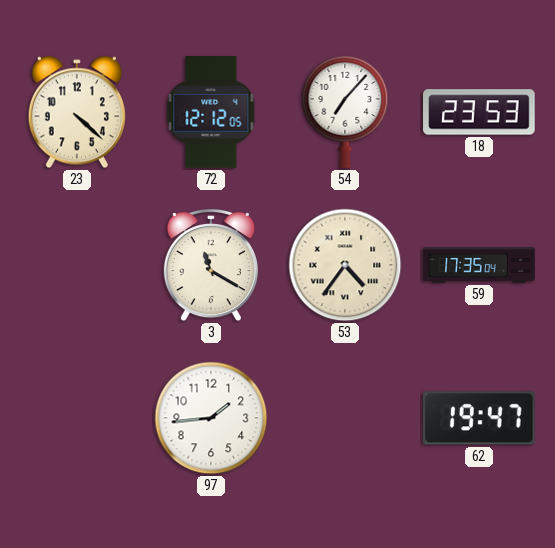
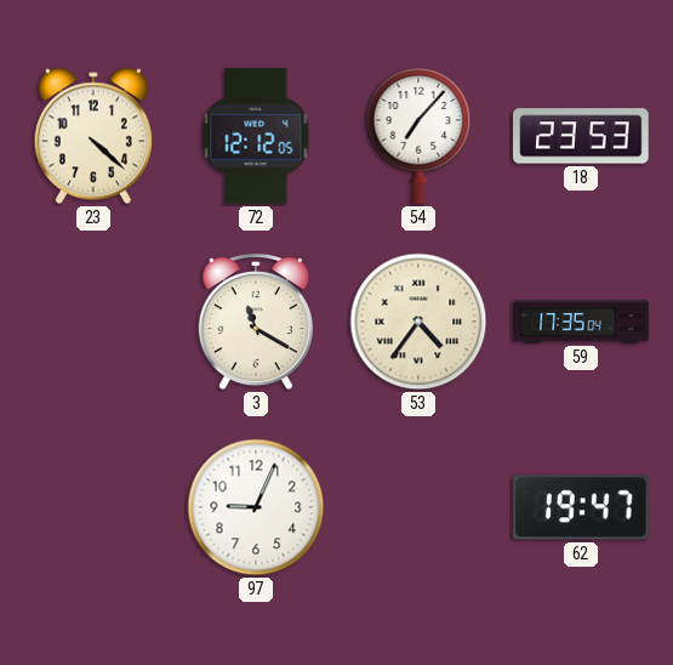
97: 1:44 -> 9:04
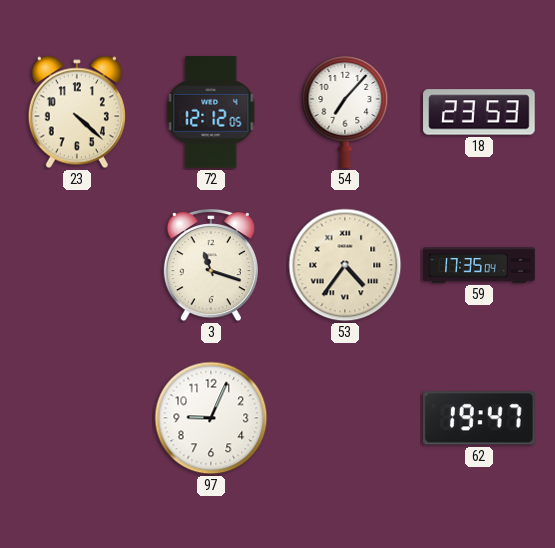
3: 11:20 -> 11:18
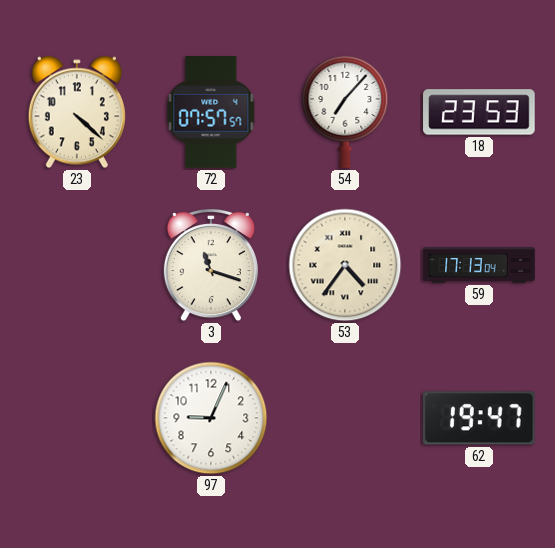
72: 12:12 -> 07:57
59: 17:35 -> 17:13
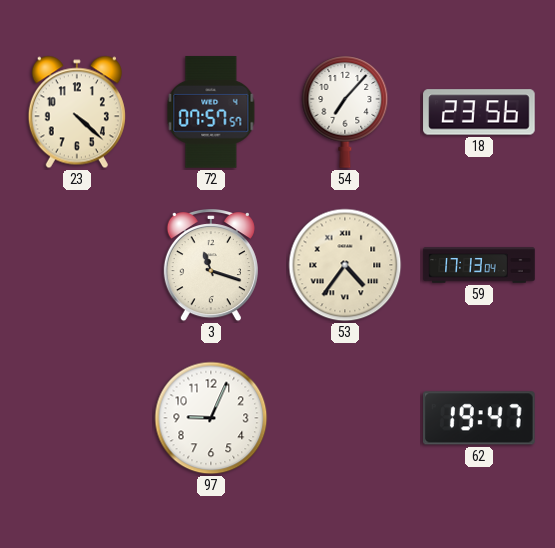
18: 23:53 -> 23:56
